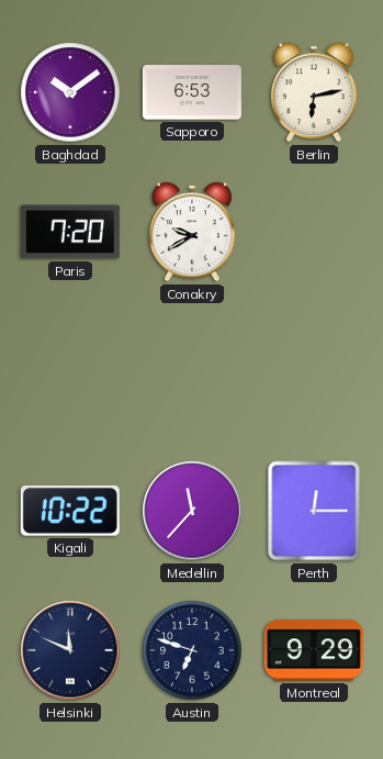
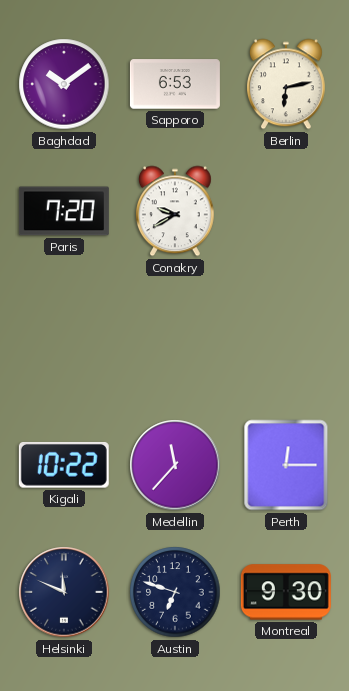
Montreal: 9:29 -> 9:30
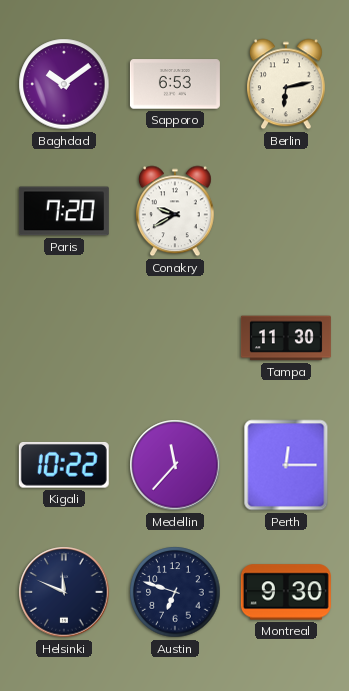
Tampa: none -> 11:30
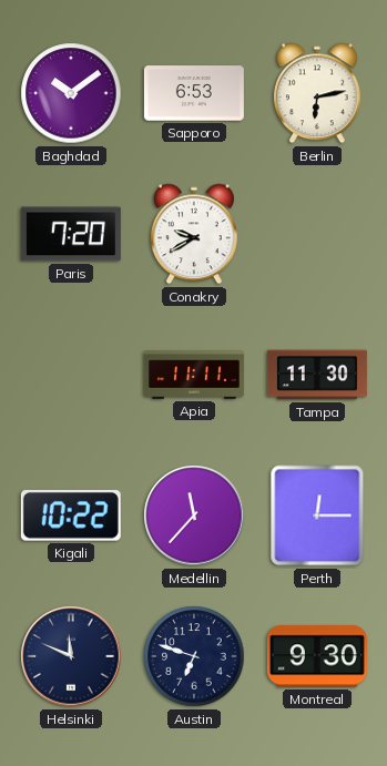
Apia: none -> 11:11
